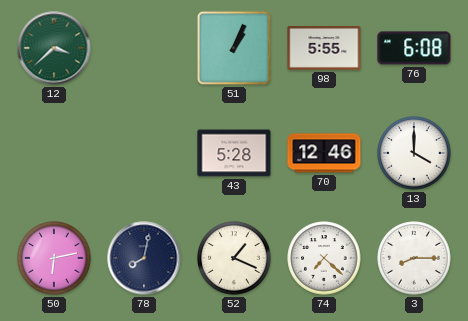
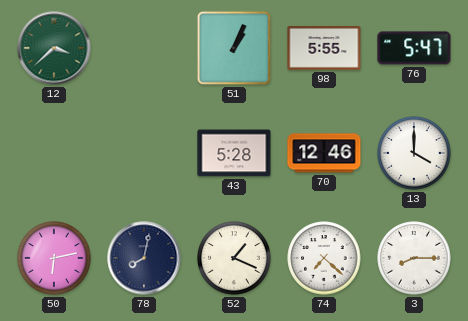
76: 6:08 -> 5:47
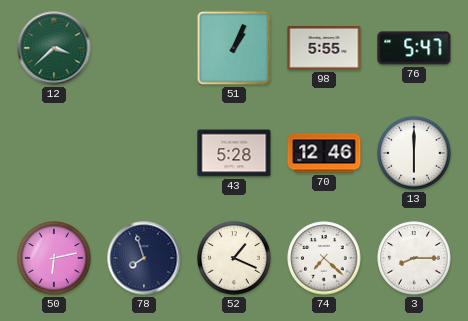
13: 4:00 -> 6:00
78: 8:02 -> 7:57
